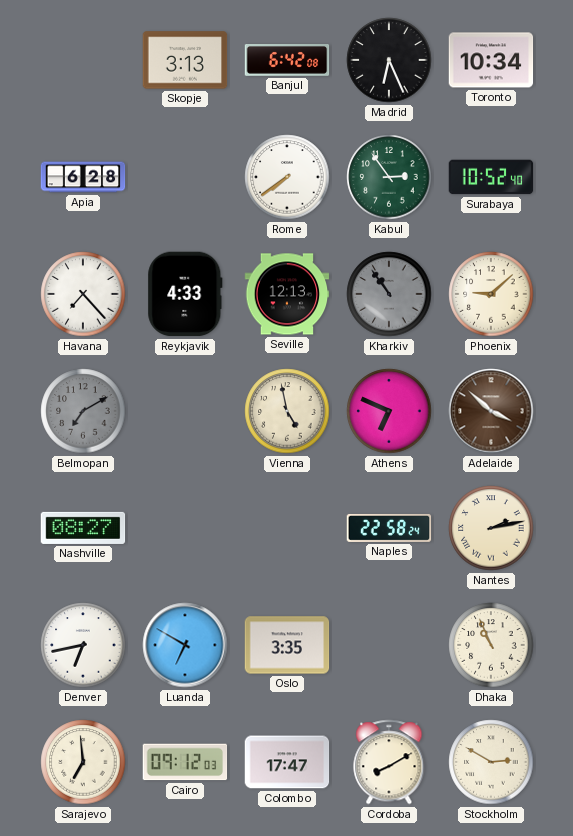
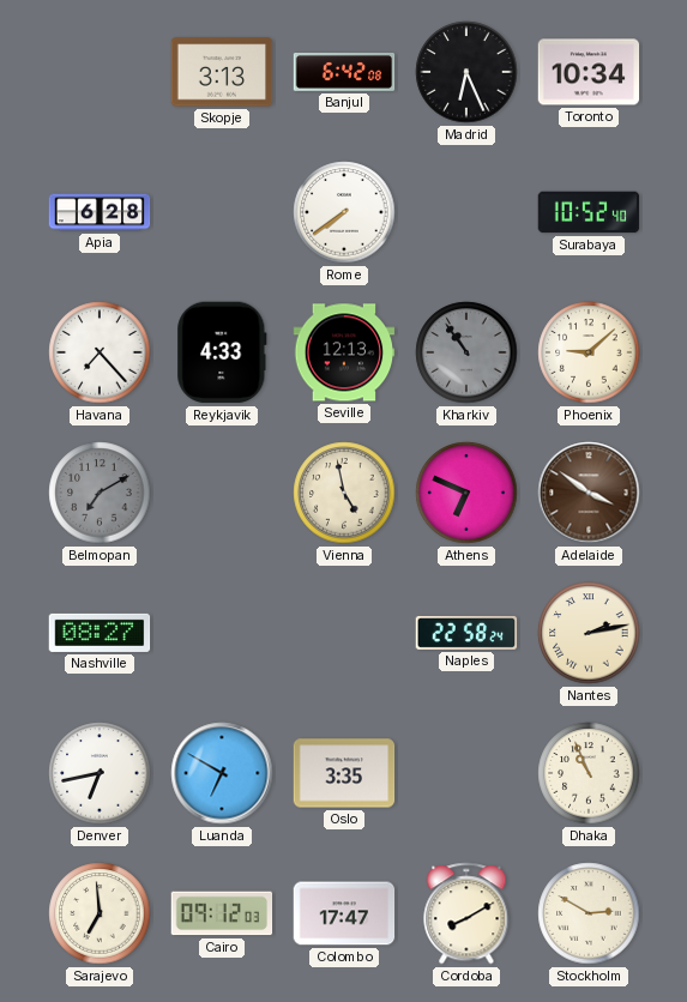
Kabul: 2:54 -> none
Adelaide: 3:52 -> 3:51
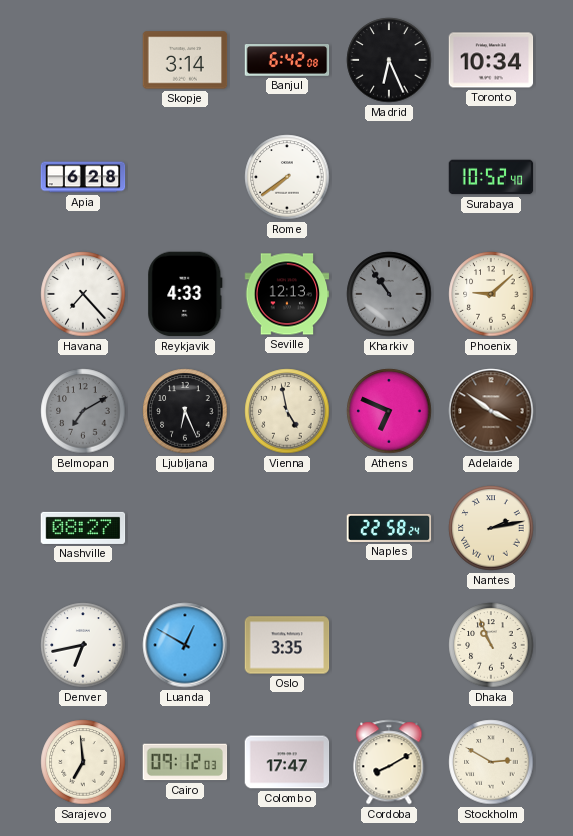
Skopje: 3:13 -> 3:14
Ljubljana: none -> 6:26
Luanda: 6:50 -> 12:50
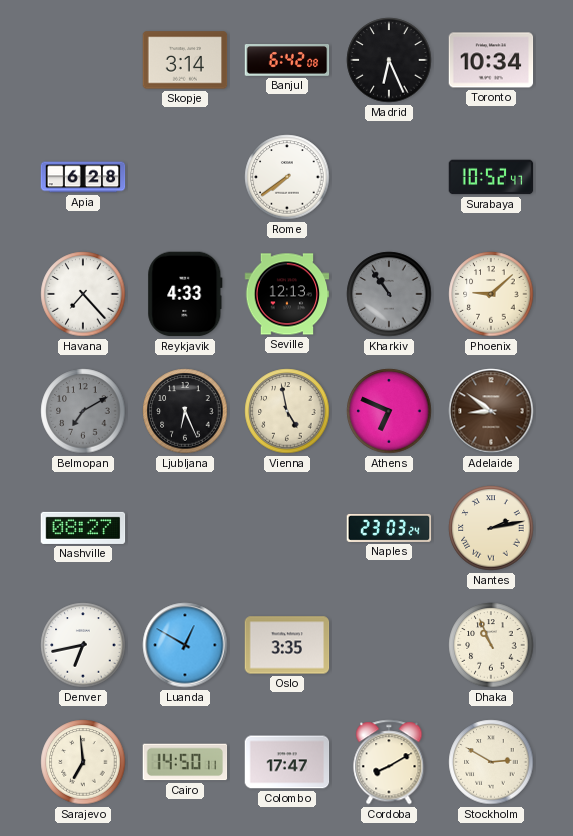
Surabaya: 10:52:40 -> 10:52:47
Adelaide: 3:51 -> 8:51
Naples: 22:58 -> 23:03
Cairo: 09:12 -> 14:50
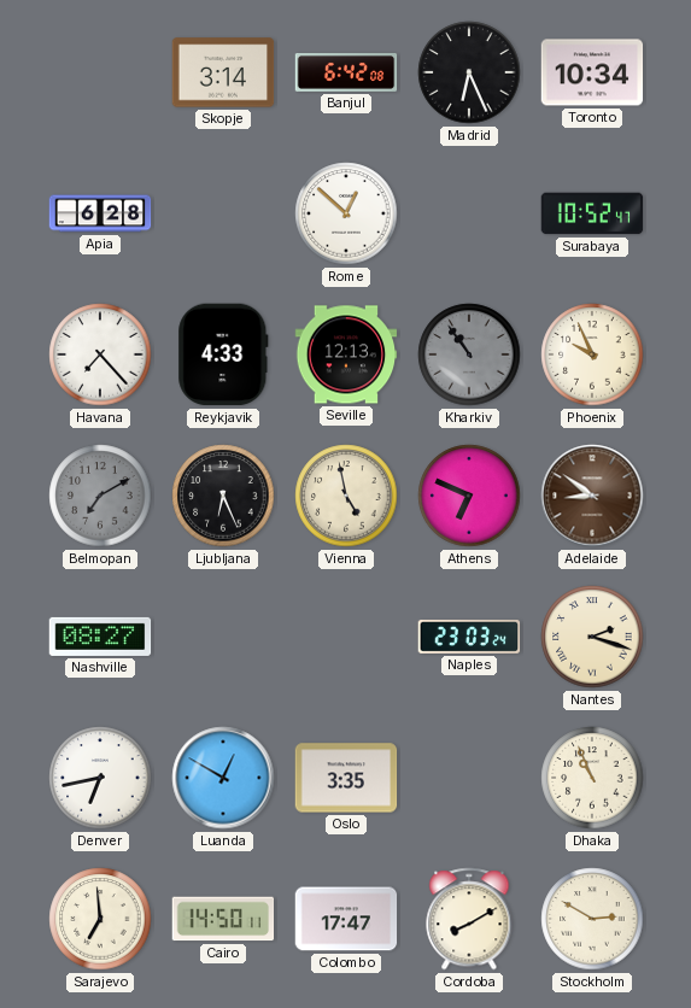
Rome: 7:39 -> 12:52
Phoenix: 9:08 -> 9:56
Nantes: 2:13 -> 2:18
